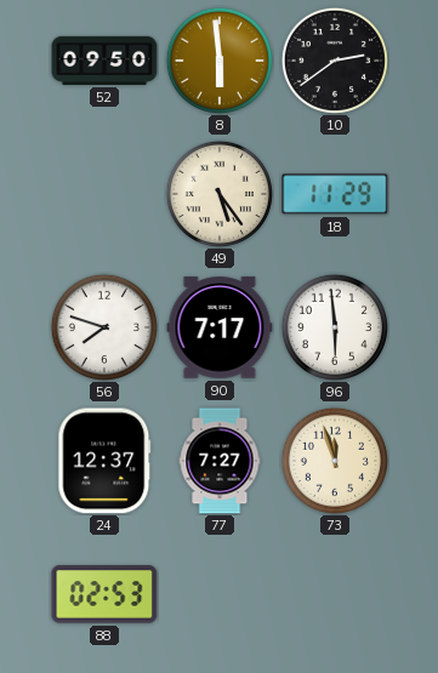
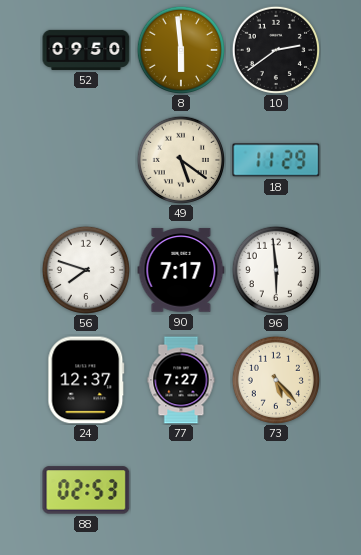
49: 5:24 -> 5:21
73: 11:57 -> 5:23
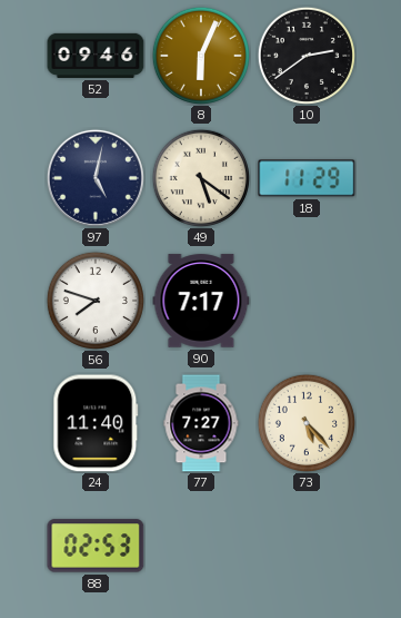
52: 09:50 -> 09:46
8: 5:59 -> 6:04
97: none -> 5:02
96: 5:59 -> none
24: 12:37 -> 11:40
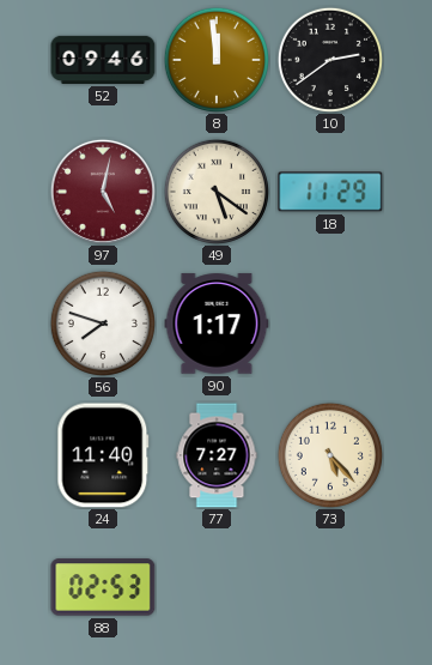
8: 6:04 -> 11:59
97 dial: navy -> burgundy
90: 7:17 -> 1:17
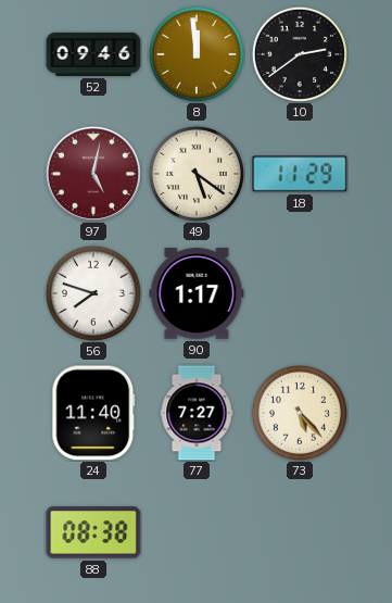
88: 02:53 -> 08:38
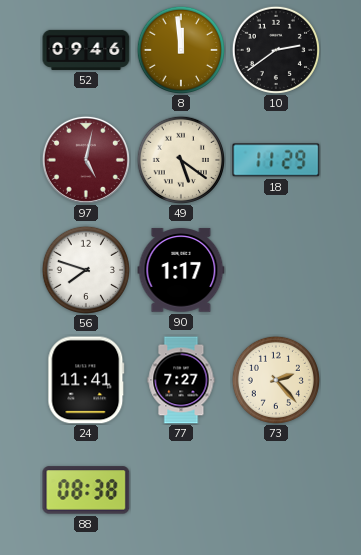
24: 11:40 -> 11:41
73: 5:23 -> 2:23
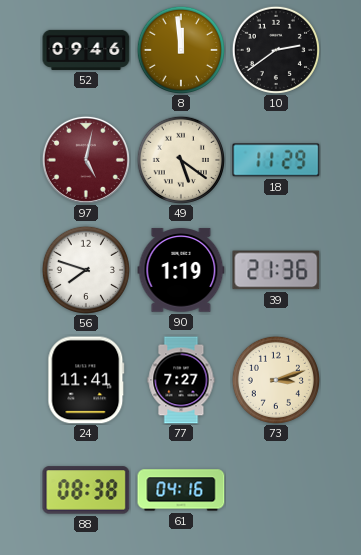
90: 1:17 -> 1:19
39: none -> 21:36
73: 2:23 -> 3:12
61: none -> 04:16
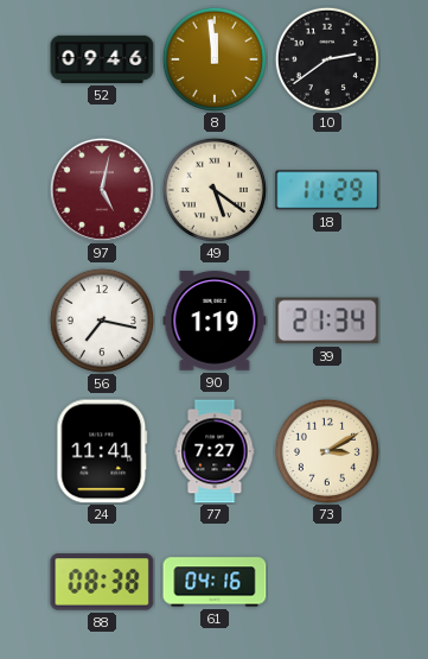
56: 7:48 -> 7:17
39: 21:36 -> 21:34
73: 3:12 -> 3:10
